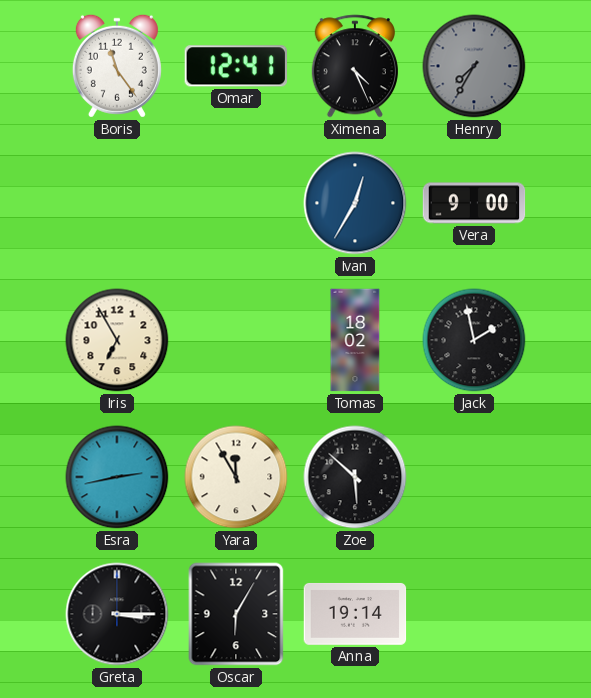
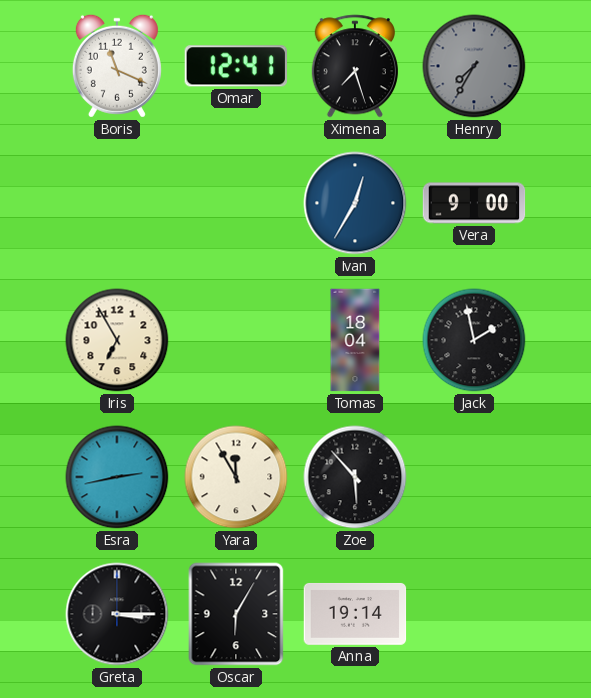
Boris: 11:24 -> 11:19
Ximena: 4:26 -> 7:27
Tomas: 18:02 -> 18:04
Zoe: 5:52 -> 5:53
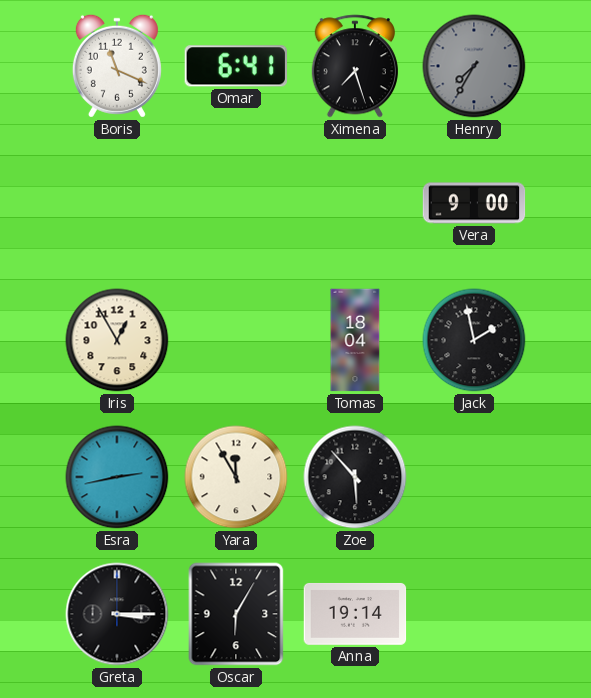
Omar: 12:41 -> 6:41
Ivan: 12:35 -> none
Iris: 6:55 -> 12:55
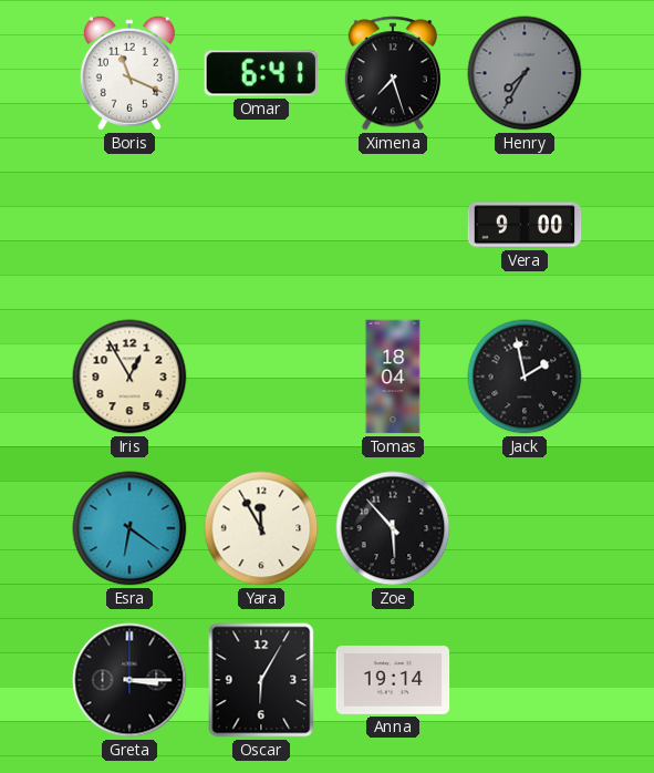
Esra: 2:43 -> 6:21
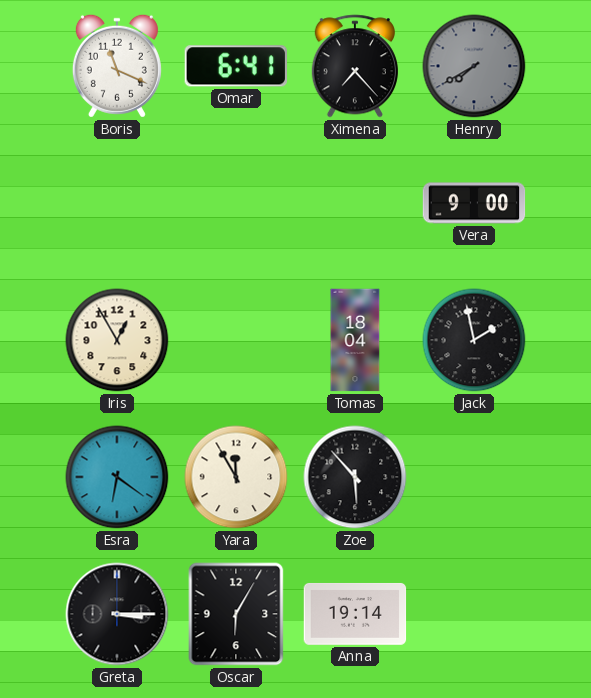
Ximena: 7:27 -> 7:23
Henry: 7:35 -> 7:40
